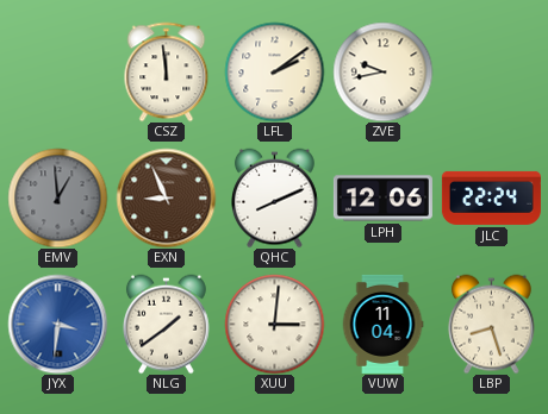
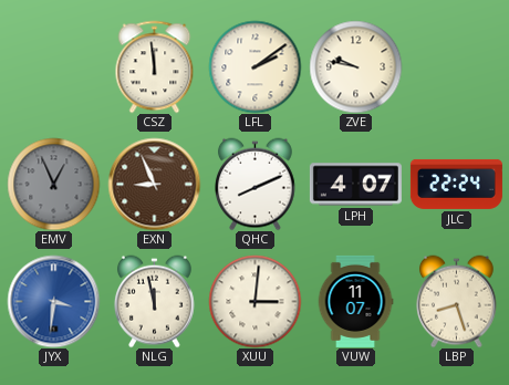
ZVE: 9:43 -> 9:47
EMV: 12:59 -> 12:56
LPH: 12:06 -> 4:07
NLG: 1:39 -> 11:58
VUW: 11:04 -> 11:07
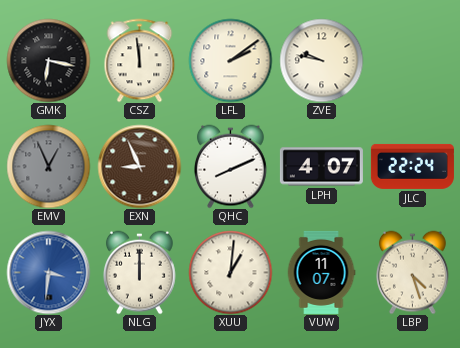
GMK: none -> 6:17
NLG: 11:58 -> 12:00
XUU: 3:01 -> 1:01
LBP: 8:27 -> 4:27
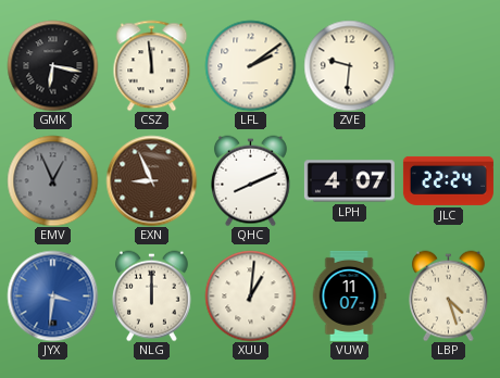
ZVE: 9:47 -> 9:31
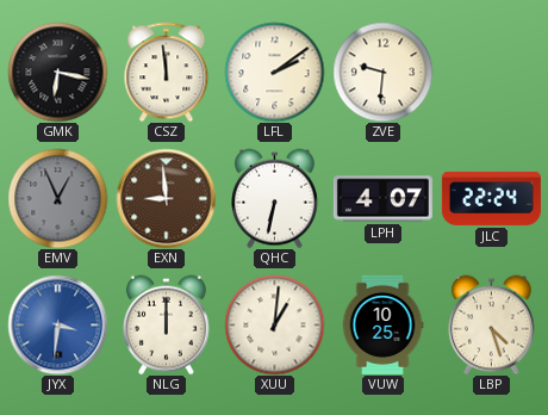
EXN: 8:56 -> 8:59
QHC: 8:11 -> 6:32
VUW: 11:07 -> 10:25
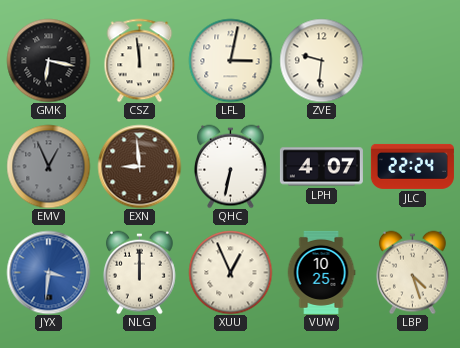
LFL: 2:09 -> 3:02
XUU: 1:01 -> 12:56
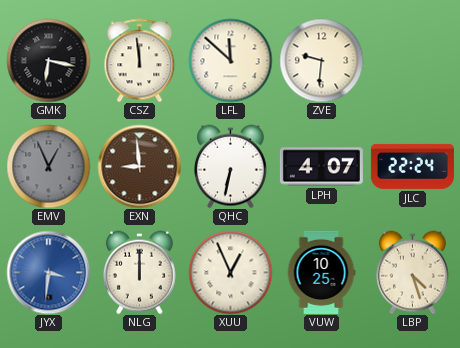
LFL: 3:02 -> 11:52
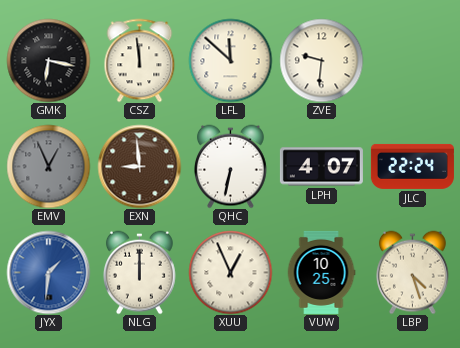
JYX: 3:31 -> 1:31
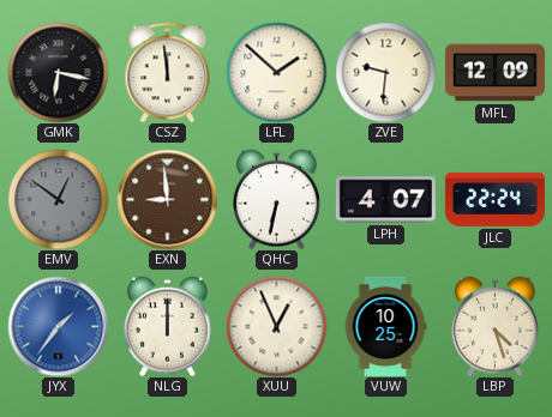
LFL: 11:52 -> 1:52
MFL: none -> 12:09
EMV: 12:56 -> 12:51
JYX: 1:31 -> 1:36
